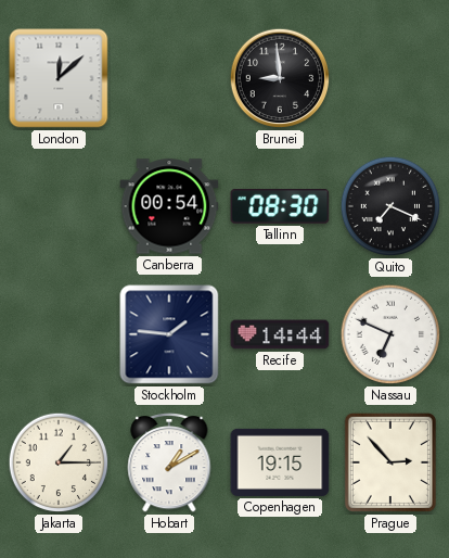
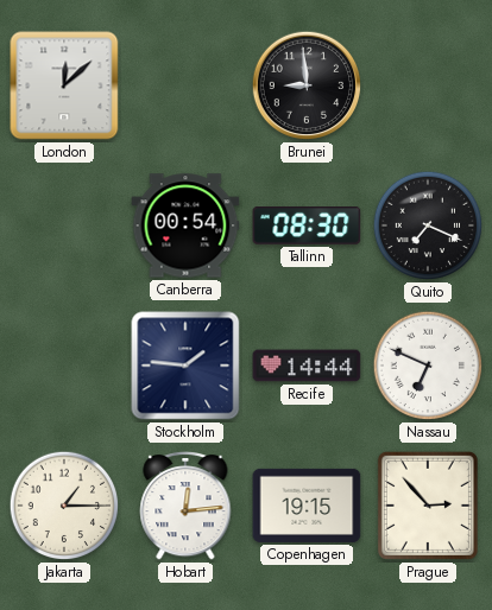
Hobart: 1:10 -> 12:14
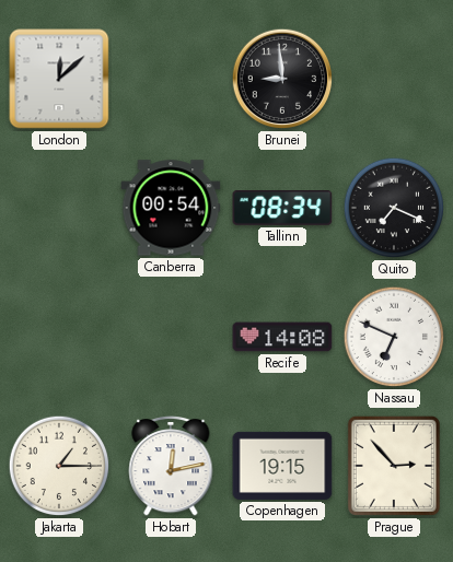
Tallinn: 08:30 -> 08:34
Stockholm: 1:46 -> none
Recife: 14:44 -> 14:08
Hobart: 12:14 -> 12:13
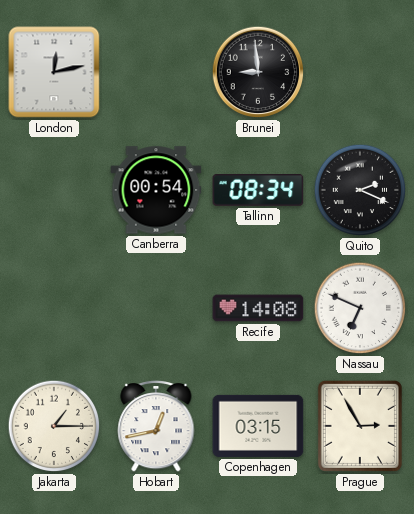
London: 12:08 -> 12:13
Quito: 7:19 -> 2:19
Hobart: 12:13 -> 12:43
Copenhagen: 19:15 -> 03:15
Prague: 2:53 -> 2:55
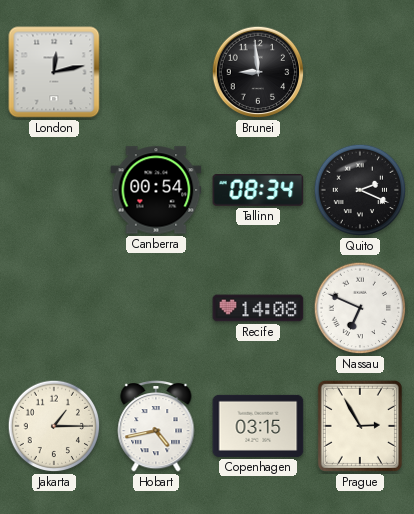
Hobart: 12:43 -> 4:43
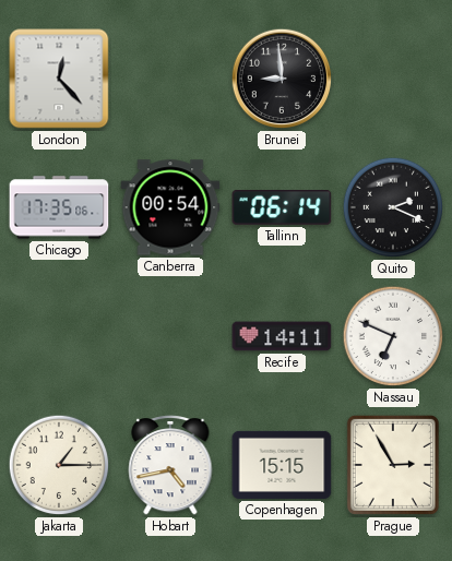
London: 12:13 -> 12:23
Chicago: none -> 17:35
Tallinn: 08:34 -> 06:14
Recife: 14:08 -> 14:11
Copenhagen: 03:15 -> 15:15
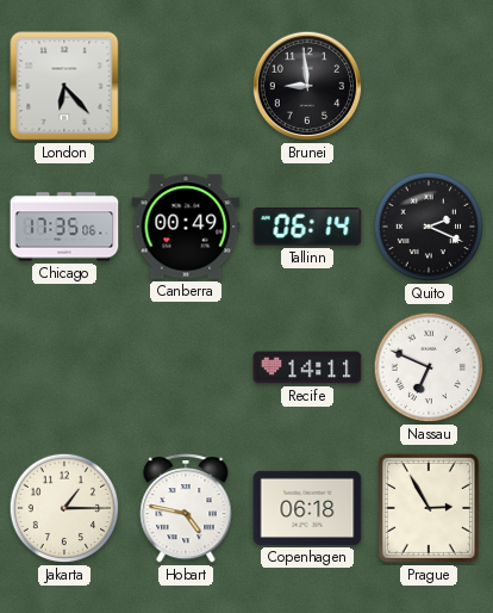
London: 12:23 -> 6:23
Canberra: 00:54 -> 00:49
Hobart: 4:43 -> 4:47
Copenhagen: 15:15 -> 06:18
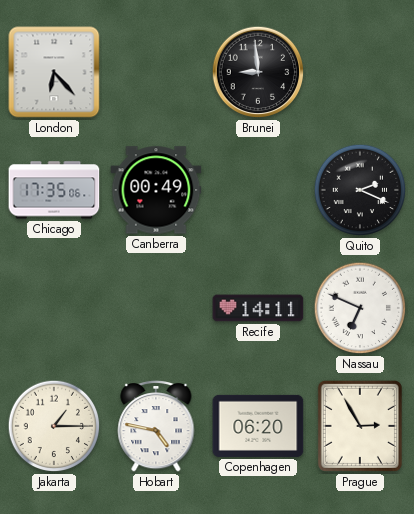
Tallinn: 06:14 -> none
Copenhagen: 06:18 -> 06:20
